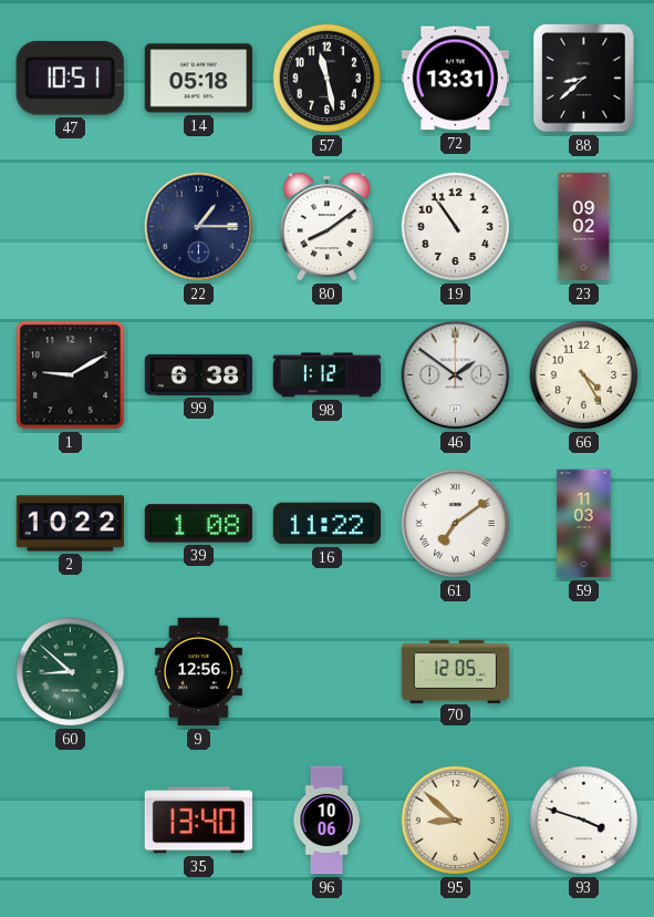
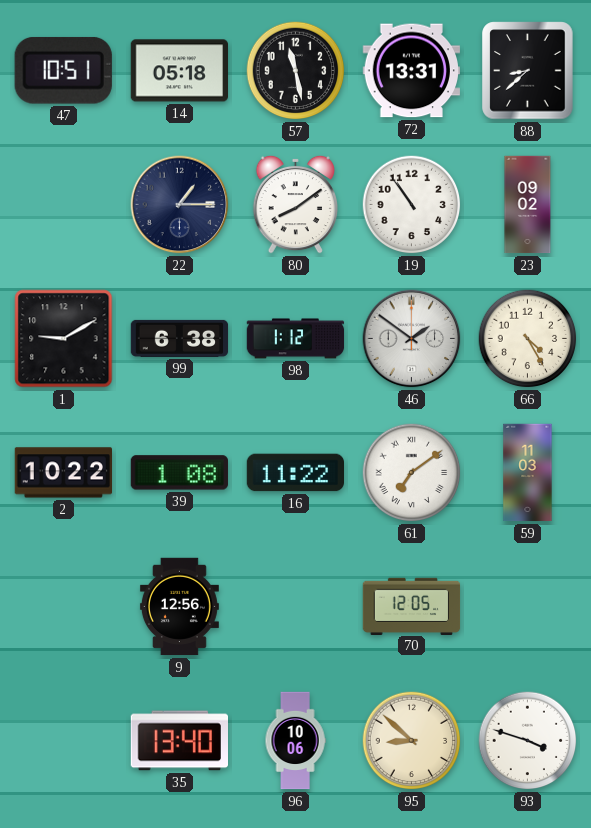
60: 8:52 -> none
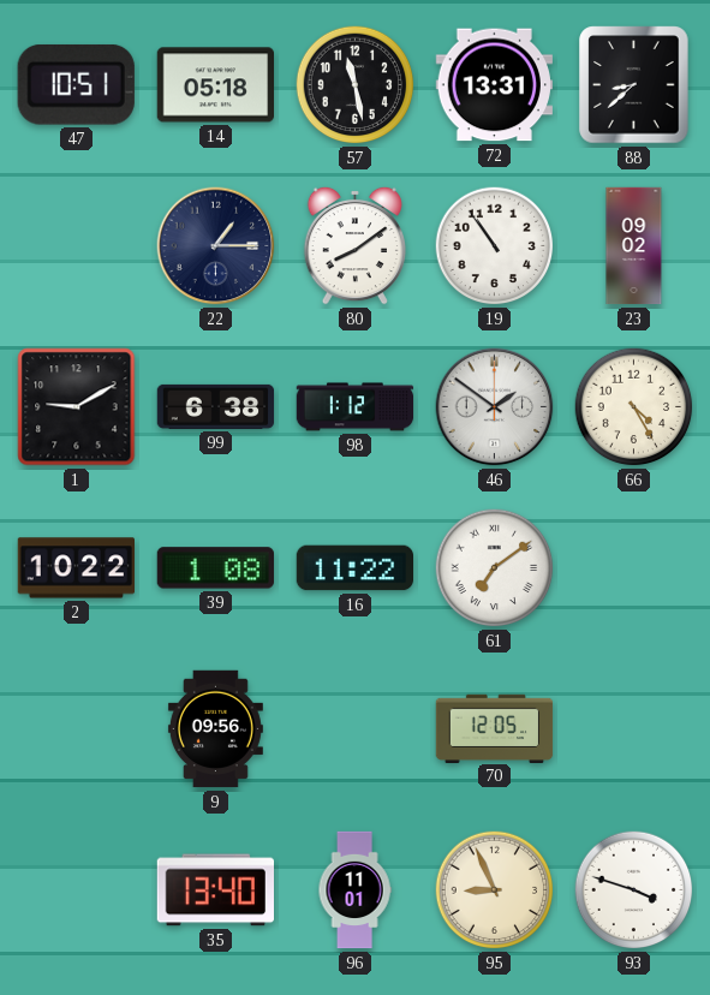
59: 11:03 -> none
9: 12:56 -> 09:56
96: 10:06 -> 11:01
95: 8:52 -> 8:56
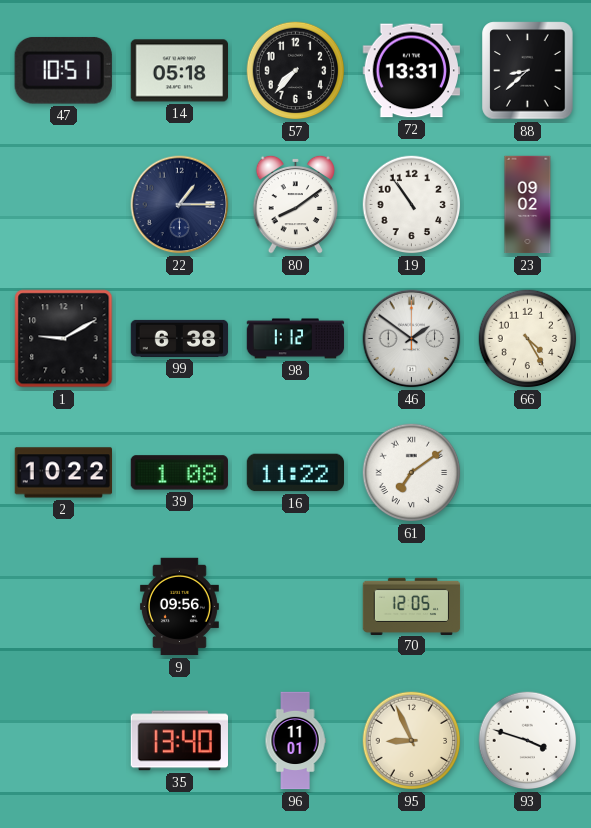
57: 11:28 -> 7:37
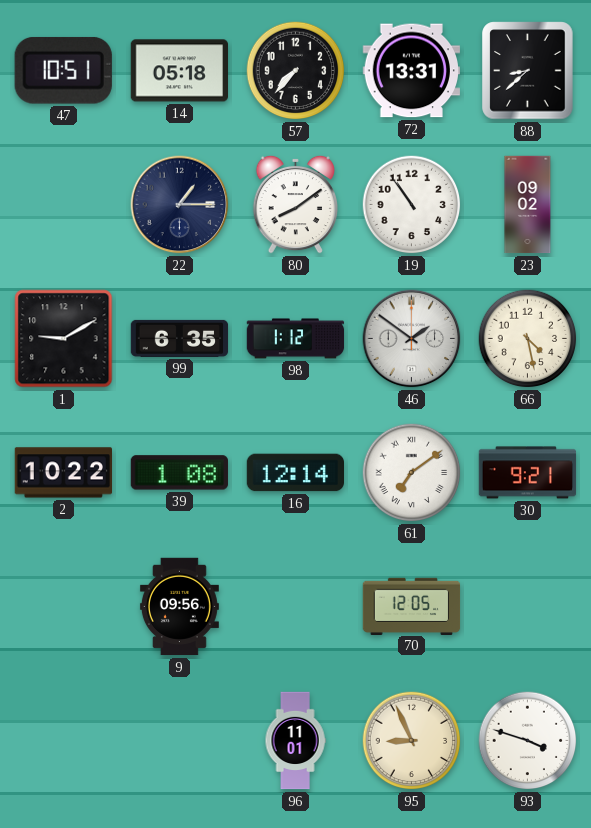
99: 6:38 -> 6:35
66: 4:25 -> 4:28
16: 11:22 -> 12:14
30: none -> 9:21
35: 13:40 -> none
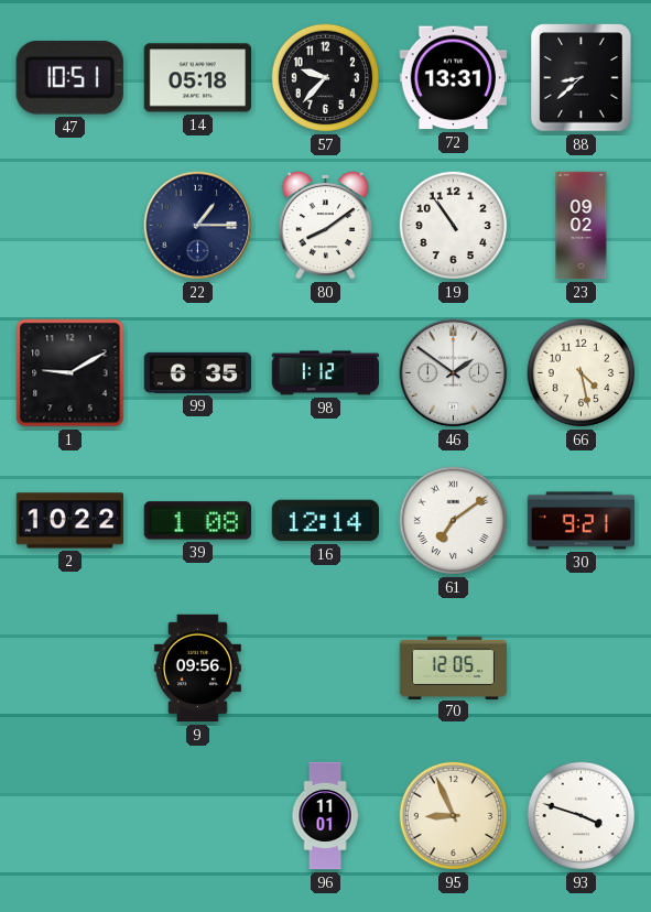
57: 7:37 -> 9:37
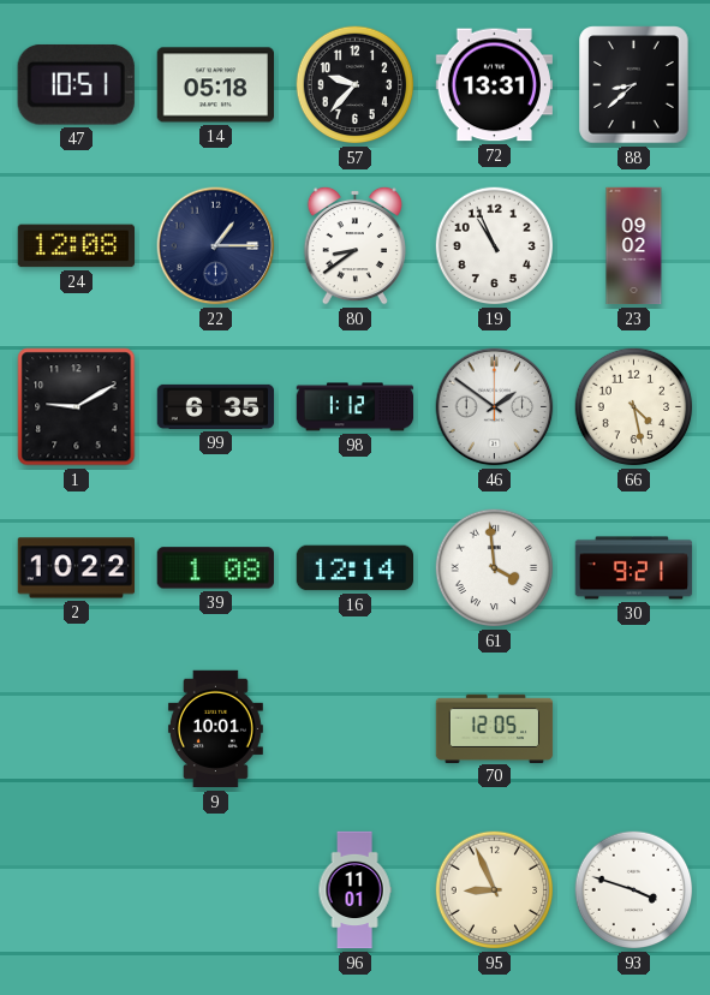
24: none -> 12:08
80: 8:09 -> 8:39
19: 10:54 -> 10:56
61: 7:09 -> 3:59
9: 09:56 -> 10:01
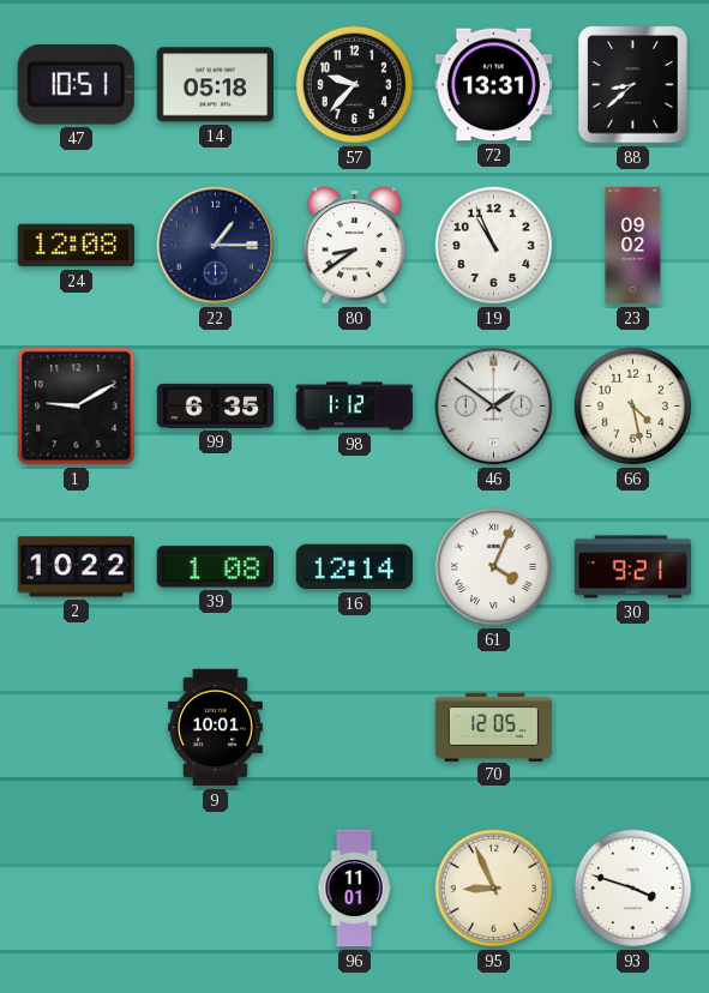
61: 3:59 -> 4:04
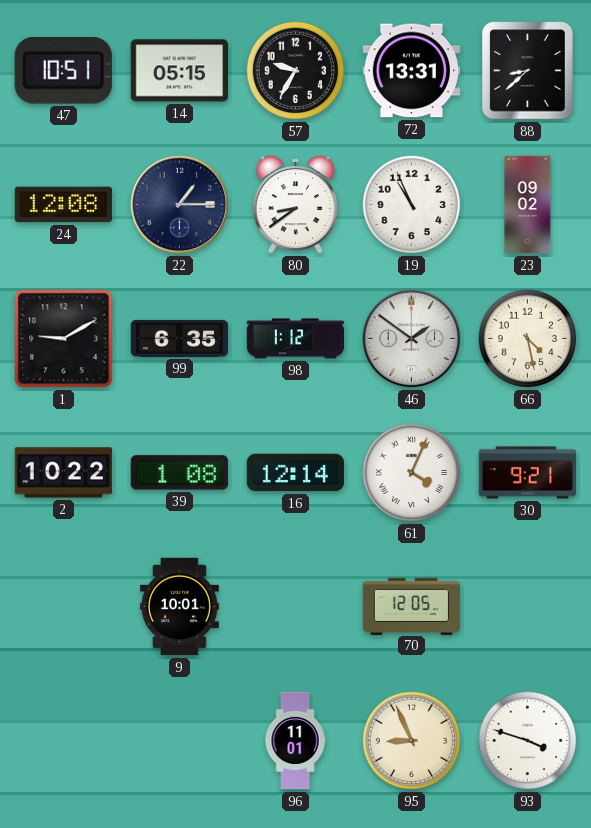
14: 05:18 -> 05:15
57: 9:37 -> 9:35
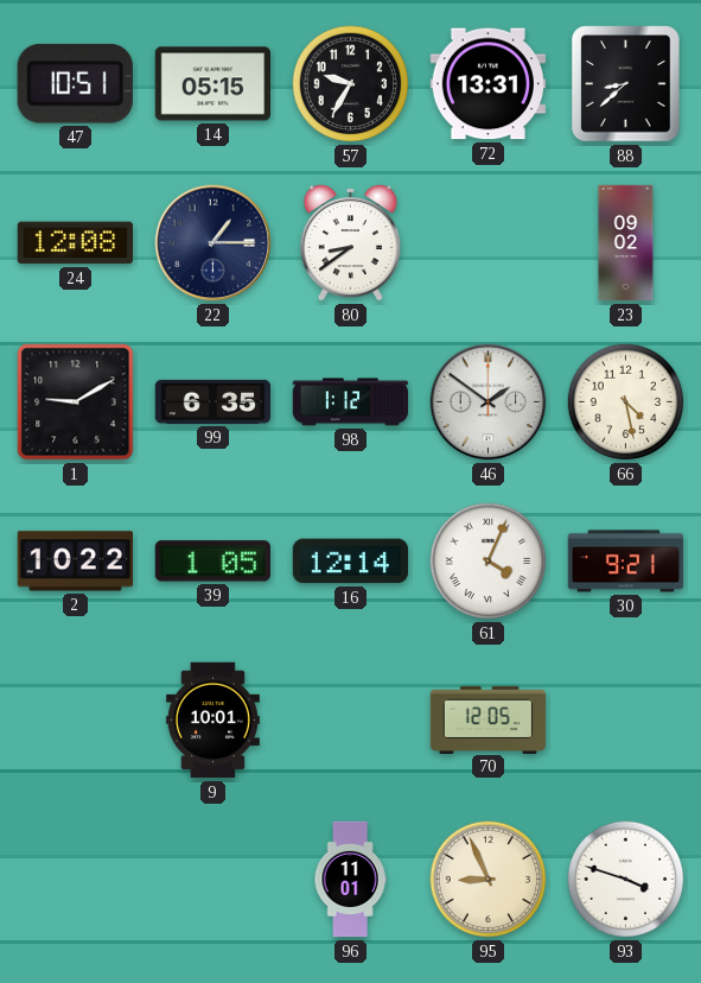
19: 10:56 -> none
39: 1:08 -> 1:05
